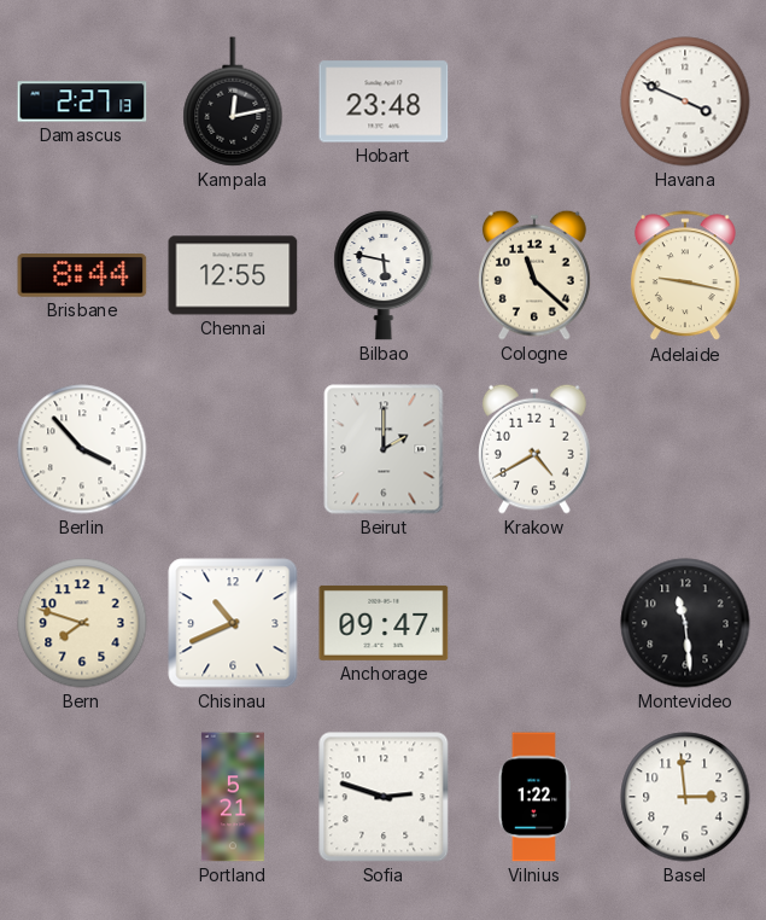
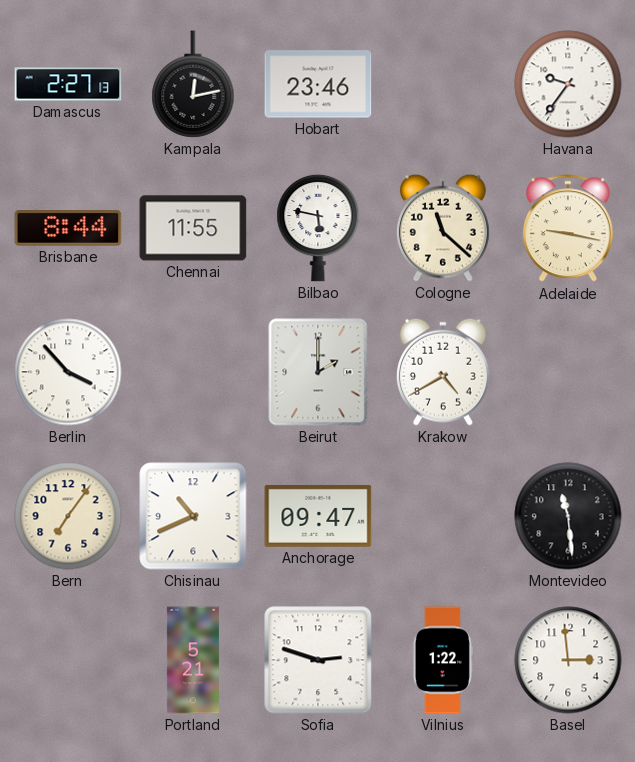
Hobart: 23:48 -> 23:46
Havana: 3:49 -> 9:36
Chennai: 12:55 -> 11:55
Bern: 7:48 -> 7:06
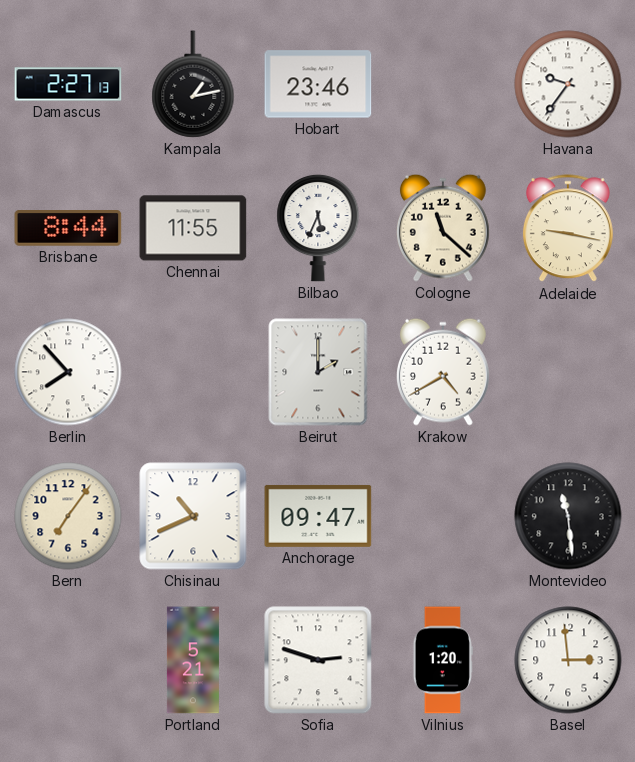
Kampala: 12:13 -> 1:13
Bilbao: 5:47 -> 5:34
Berlin: 3:53 -> 7:53
Vilnius: 1:22 -> 1:20
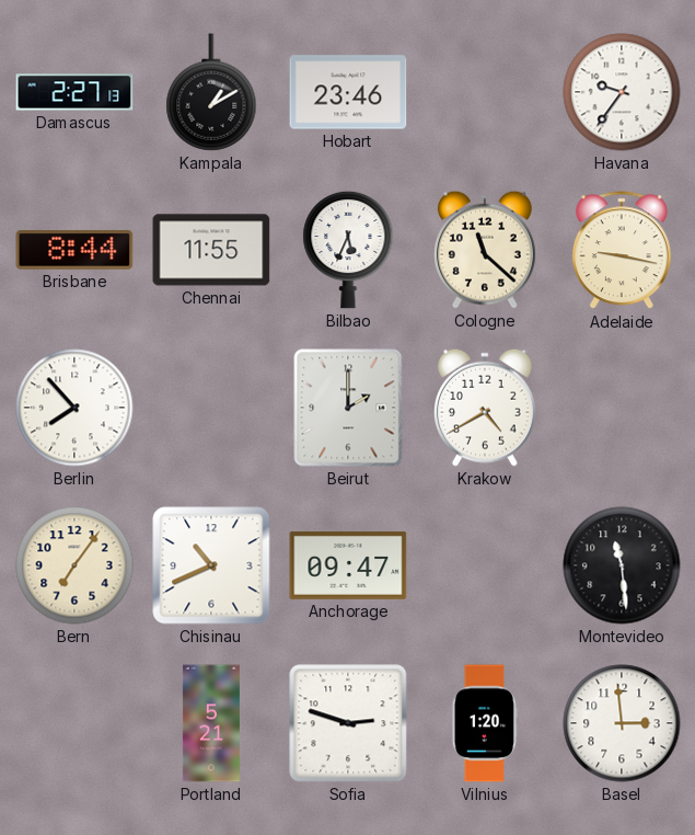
Kampala: 1:13 -> 1:10
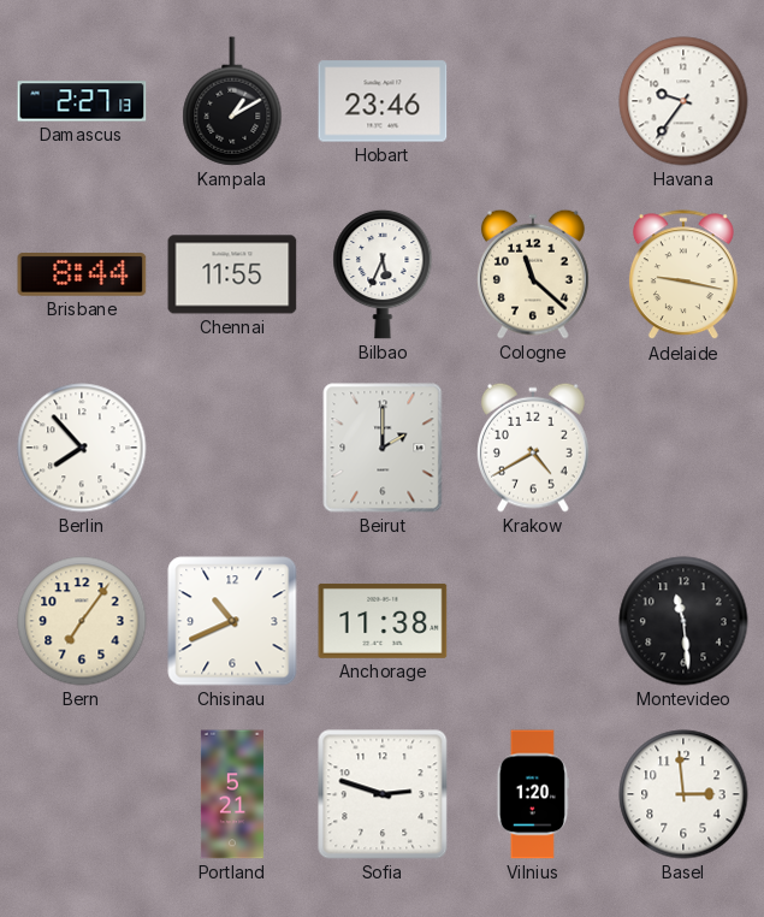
Anchorage: 09:47 -> 11:38
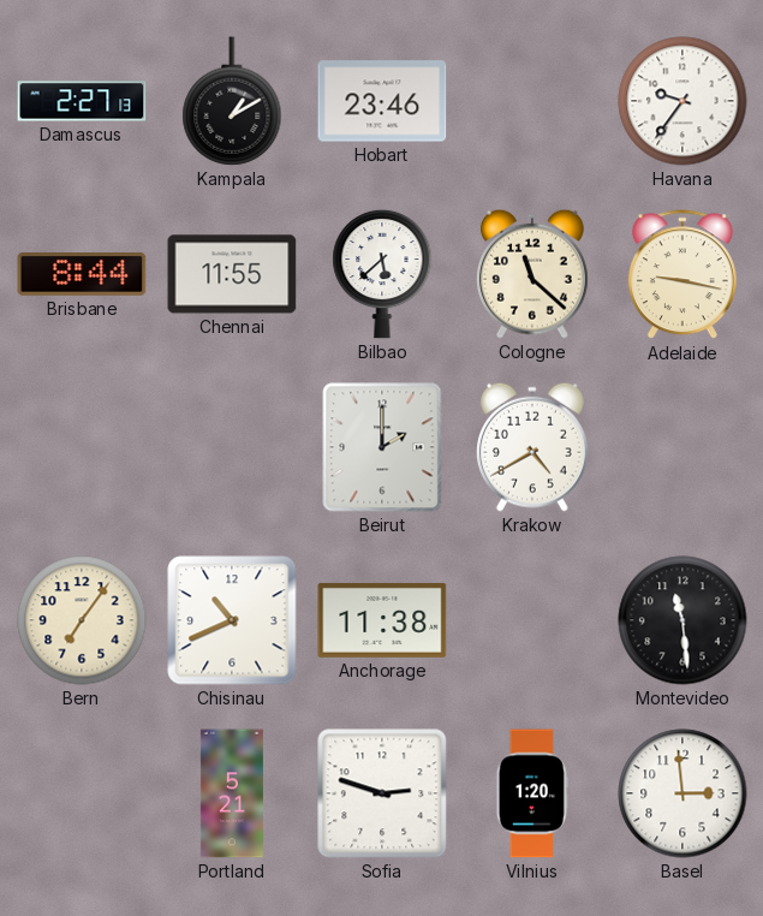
Bilbao: 5:34 -> 5:38
Berlin: 7:53 -> none
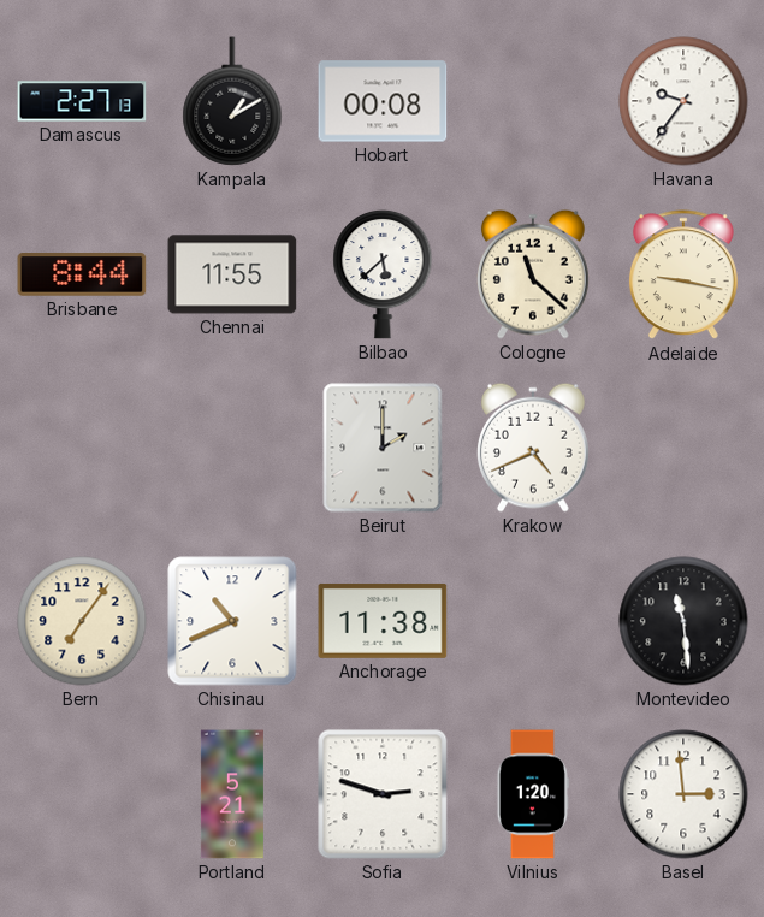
Hobart: 23:46 -> 00:08
Krakow: 4:40 -> 4:41
